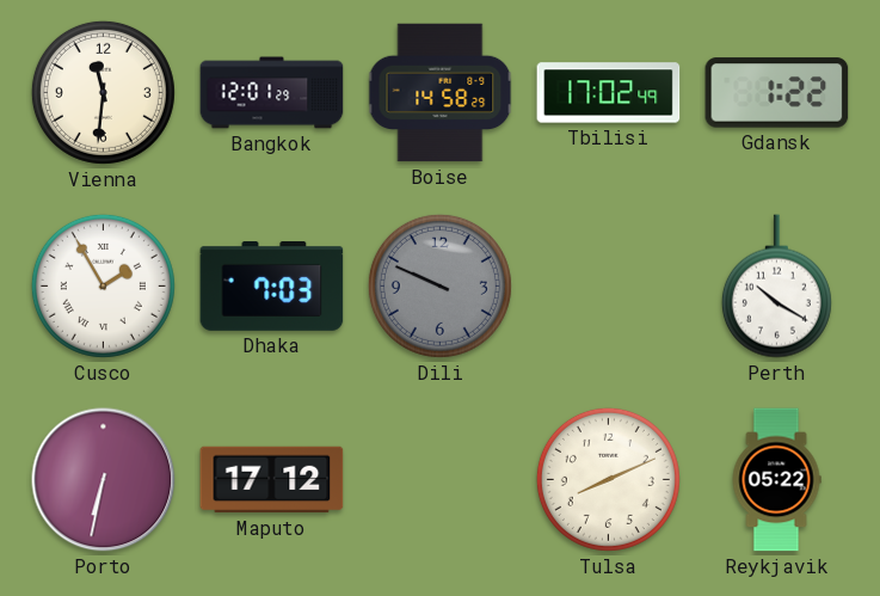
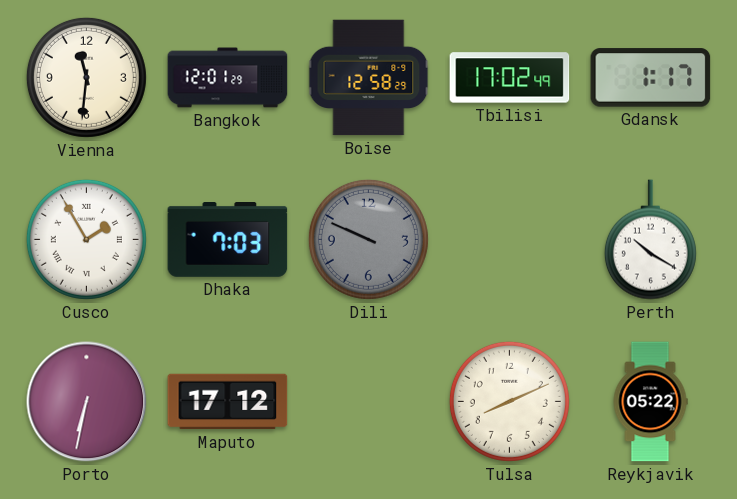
Boise: 14:58 -> 12:58
Gdansk: 1:22 -> 1:17
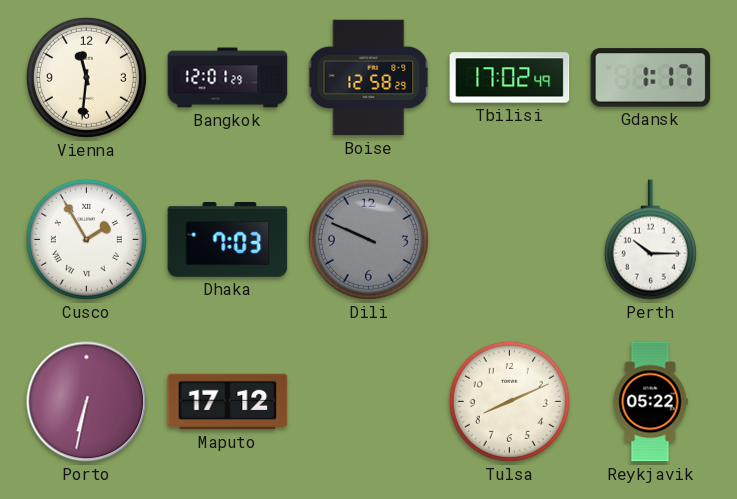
Perth: 10:20 -> 10:15
